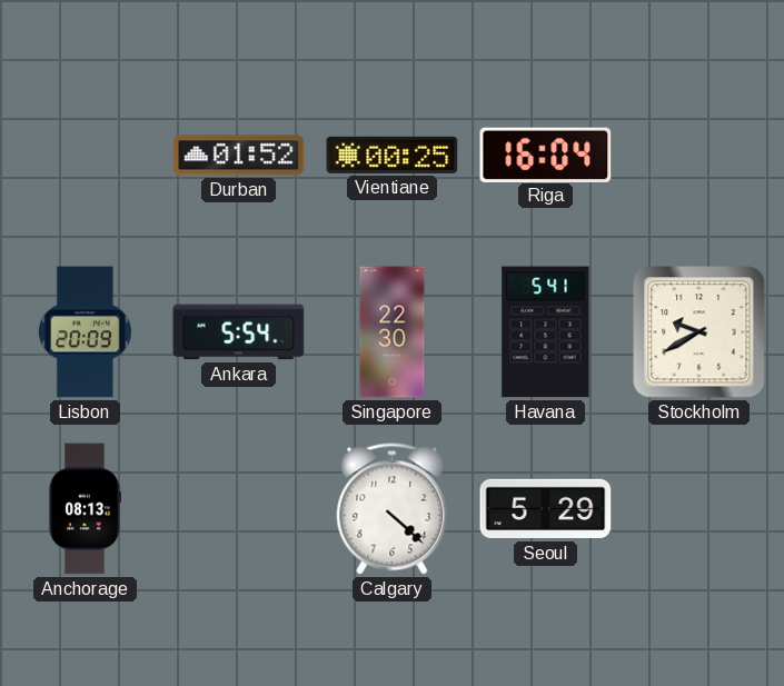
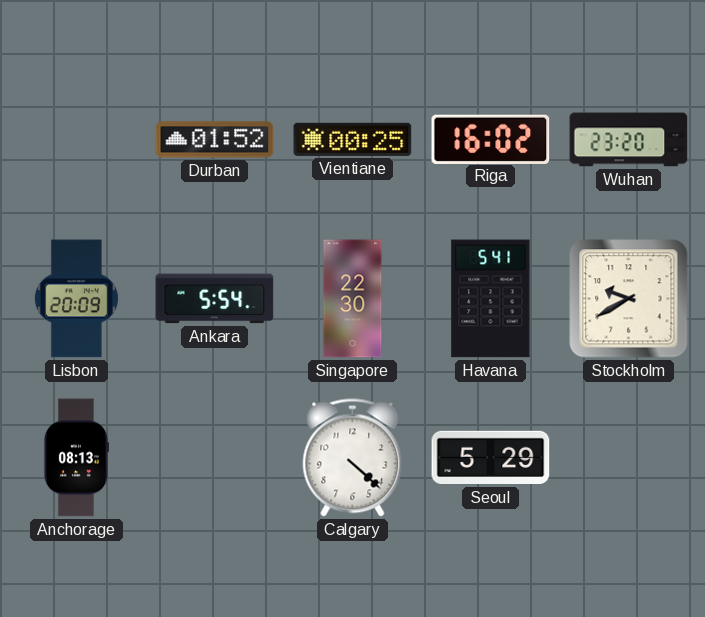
Riga: 16:04 -> 16:02
Wuhan: none -> 23:20
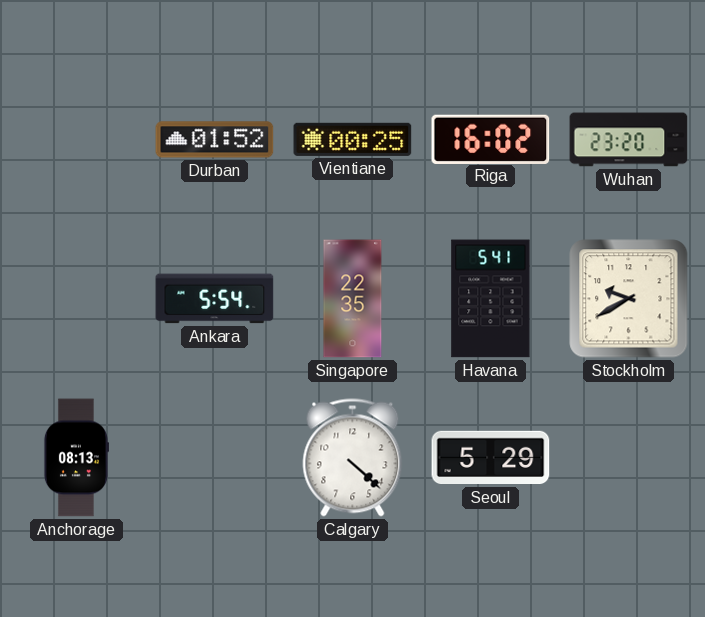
Lisbon: 20:09 -> none
Singapore: 22:30 -> 22:35
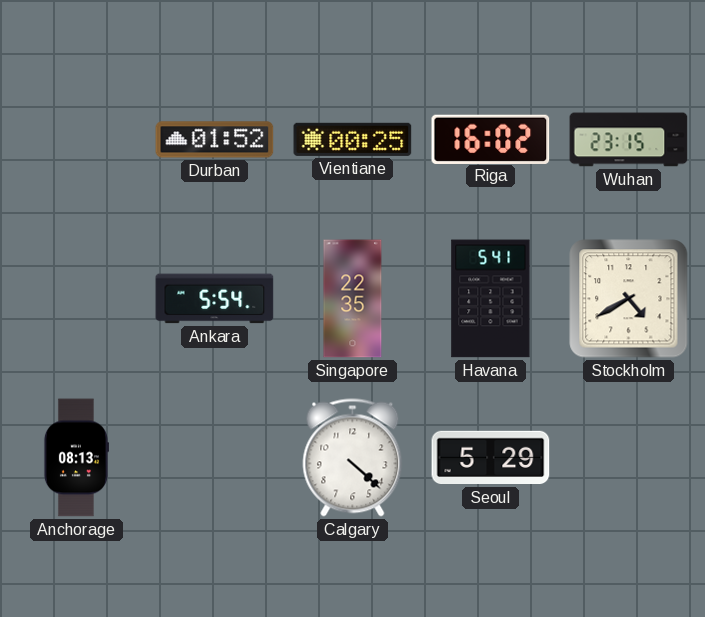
Wuhan: 23:20 -> 23:15
Stockholm: 9:40 -> 4:40
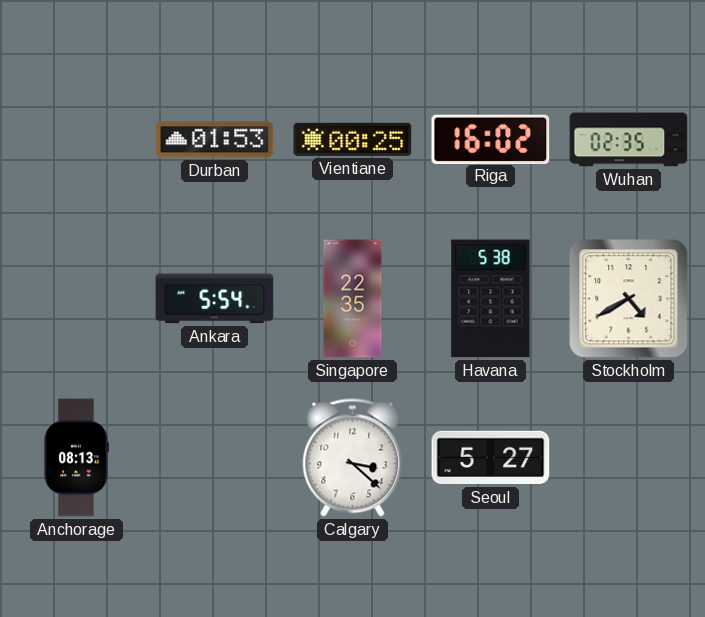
Durban: 01:52 -> 01:53
Wuhan: 23:15 -> 02:35
Havana: 5:41 -> 5:38
Calgary: 4:22 -> 3:22
Seoul: 5:29 -> 5:27
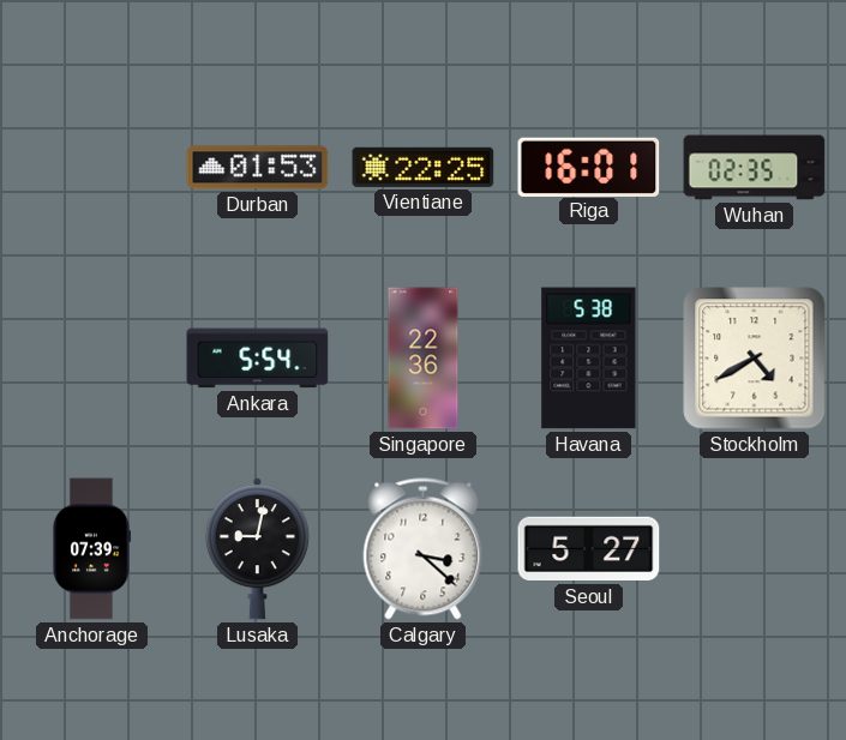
Vientiane: 00:25 -> 22:25
Riga: 16:02 -> 16:01
Singapore: 22:35 -> 22:36
Anchorage: 08:13 -> 07:39
Lusaka: none -> 9:02
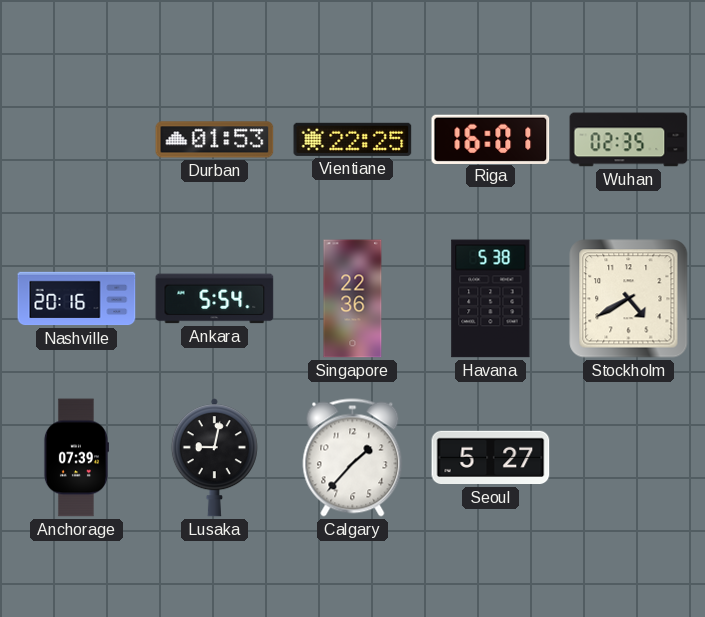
Nashville: none -> 20:16
Calgary: 3:22 -> 1:37
